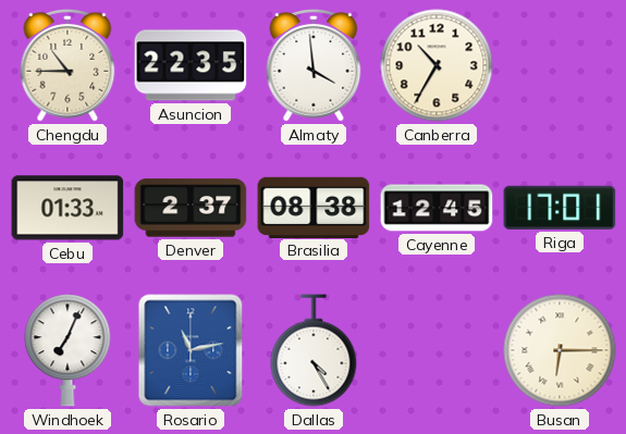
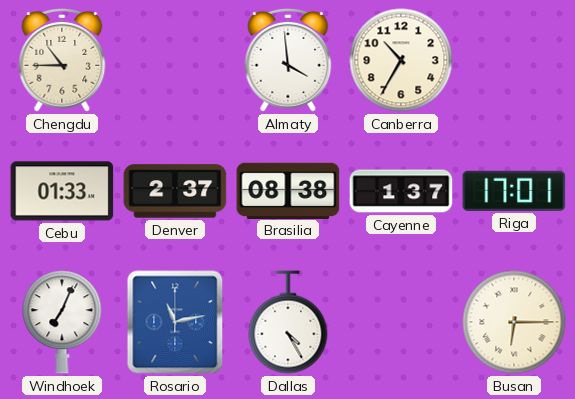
Asuncion: 22:35 -> none
Cayenne: 12:45 -> 1:37
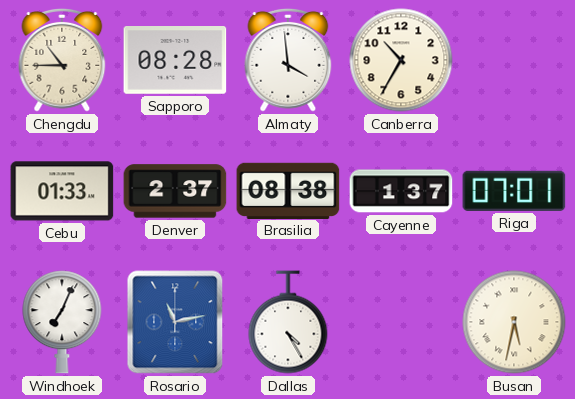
Sapporo: none -> 08:28
Riga: 17:01 -> 07:01
Busan: 6:15 -> 5:32
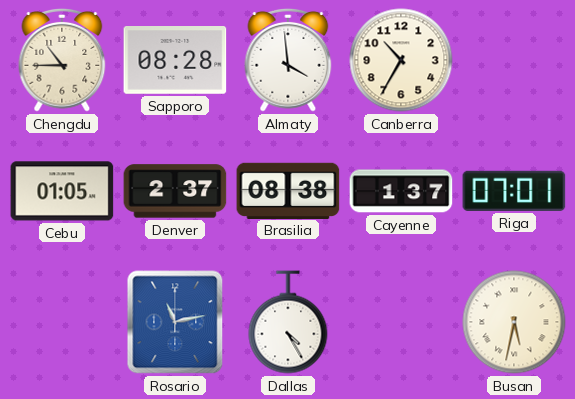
Cebu: 01:33 -> 01:05
Windhoek: 7:04 -> none
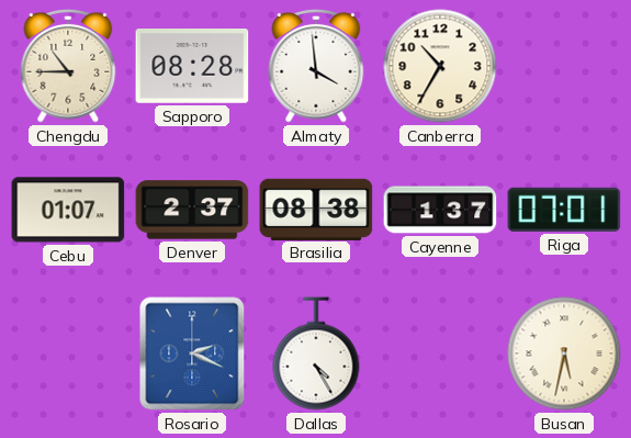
Cebu: 01:05 -> 01:07
Rosario: 11:13 -> 2:19
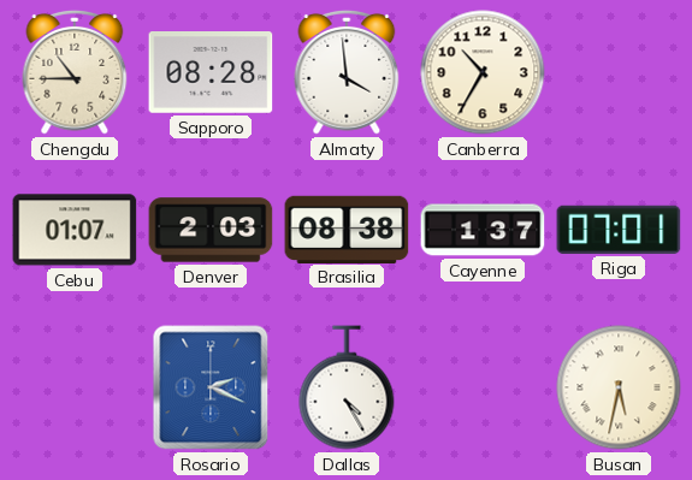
Denver: 2:37 -> 2:03
